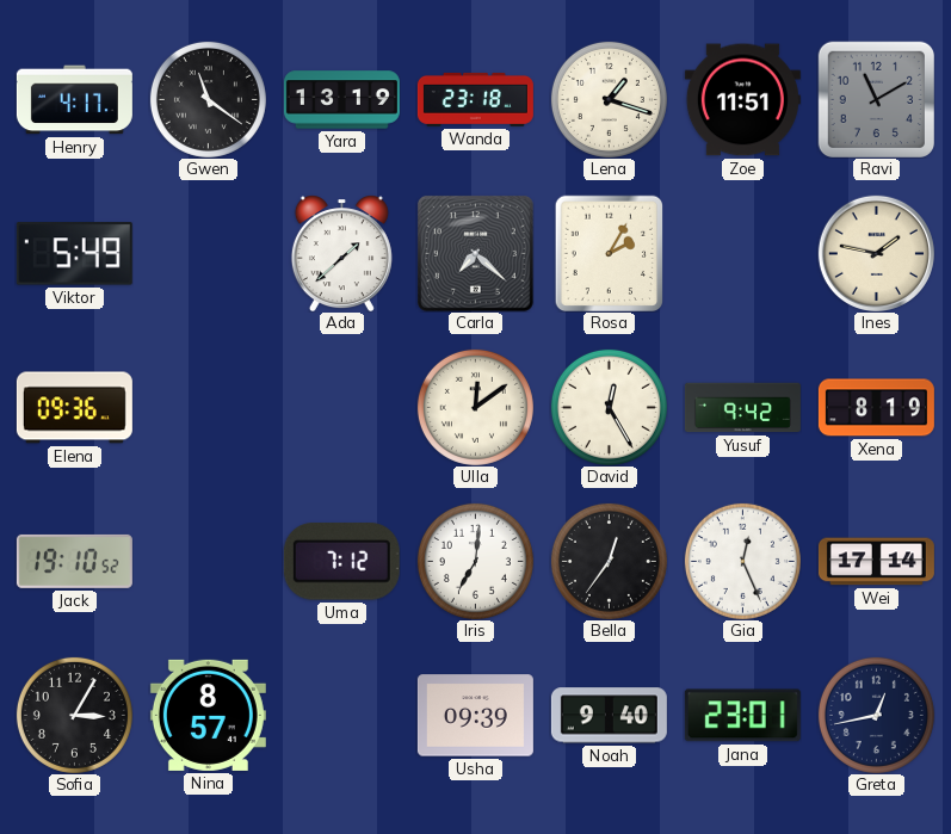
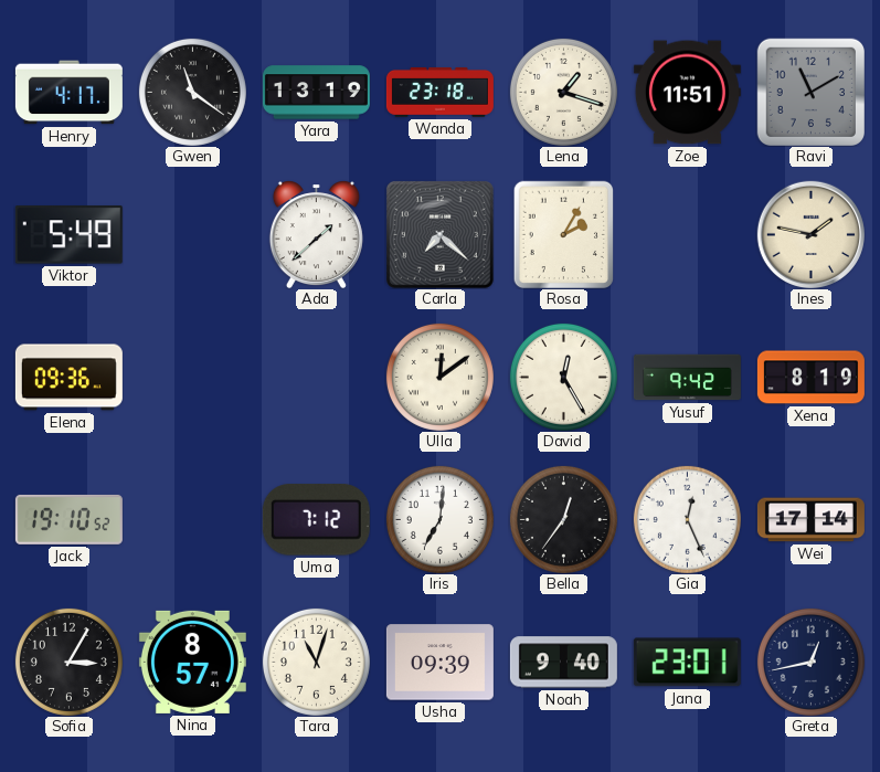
Tara: none -> 11:03
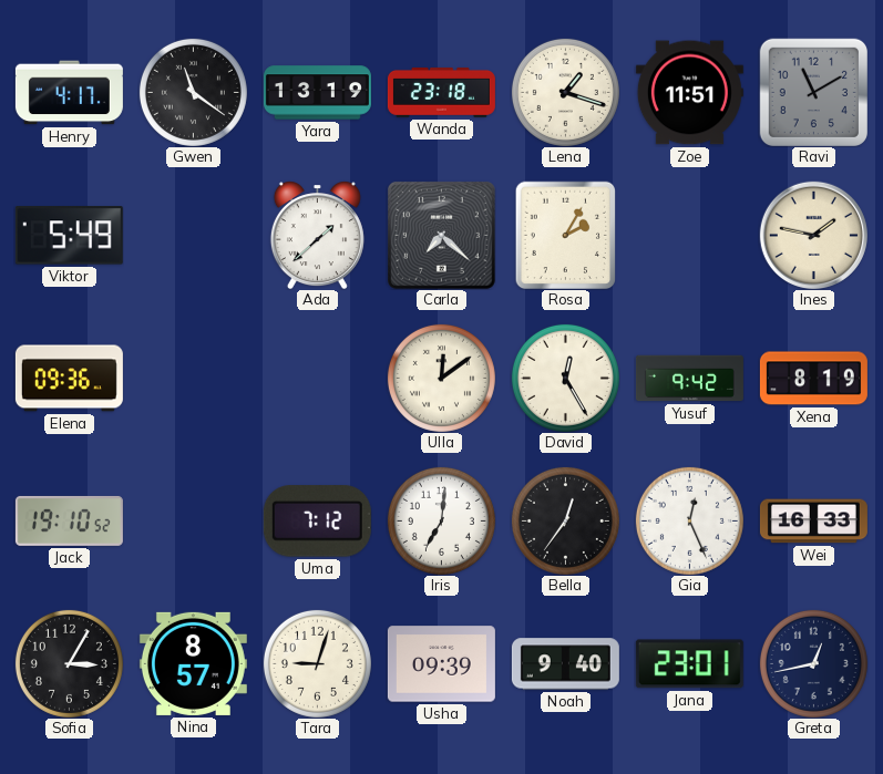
Wei: 17:14 -> 16:33
Tara: 11:03 -> 9:03
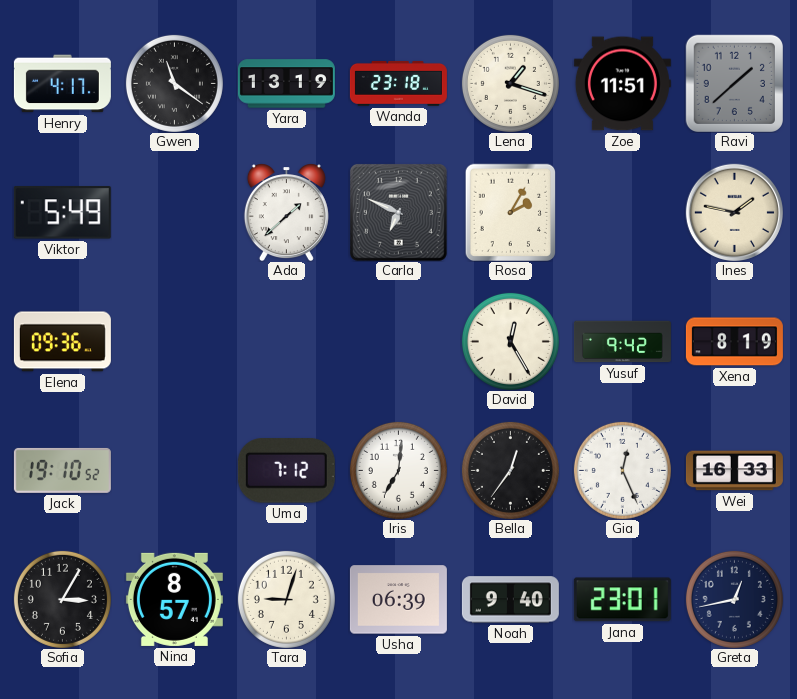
Ravi: 11:10 -> 1:38
Carla: 7:22 -> 6:49
Ulla: 12:09 -> none
Usha: 09:39 -> 06:39
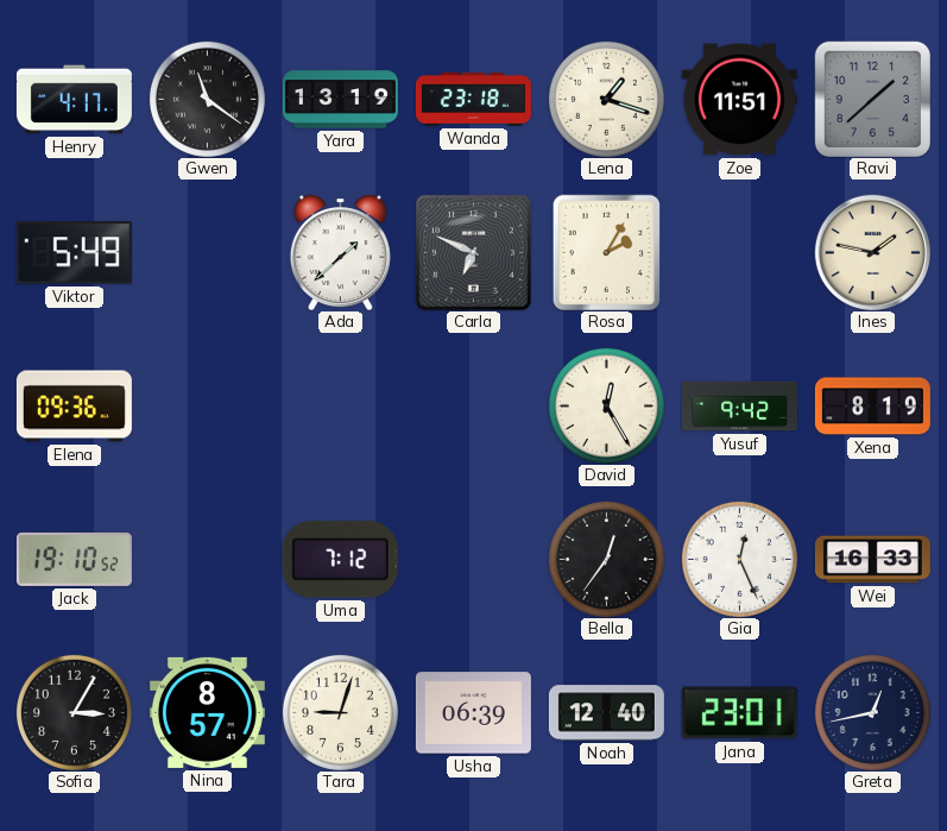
Iris: 7:01 -> none
Noah: 9:40 -> 12:40
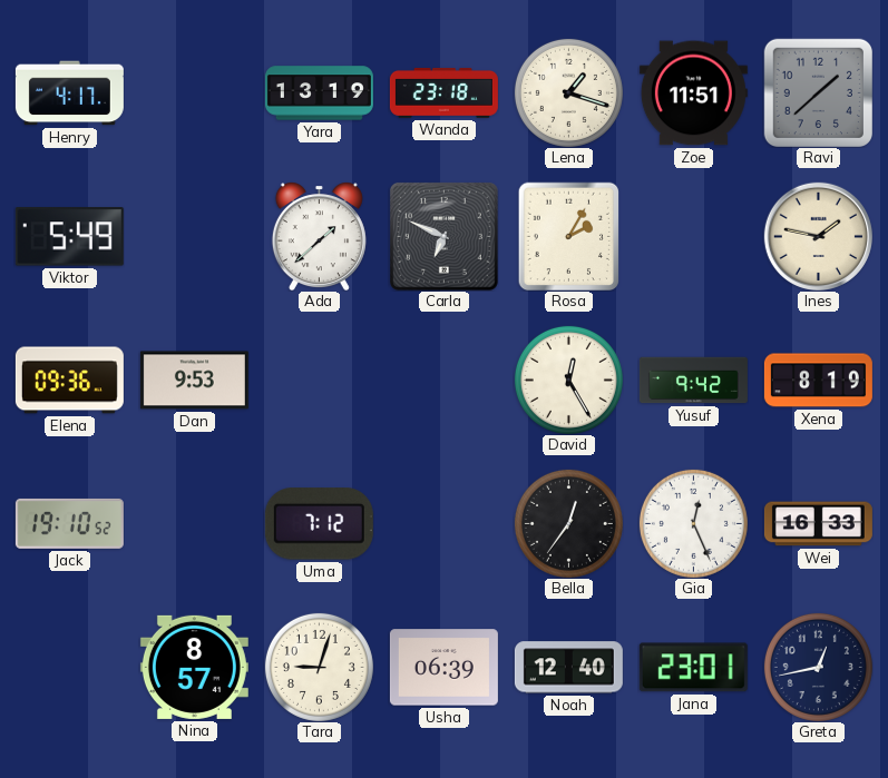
Gwen: 11:21 -> none
Dan: none -> 9:53
Sofia: 3:05 -> none
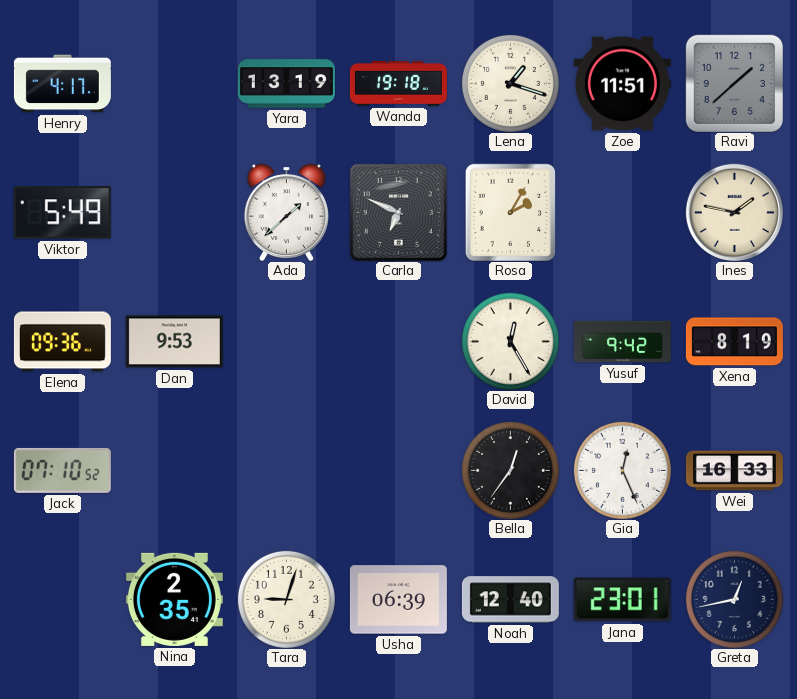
Wanda: 23:18 -> 19:18
Jack: 19:10 -> 07:10
Uma: 7:12 -> none
Nina: 8:57 -> 2:35
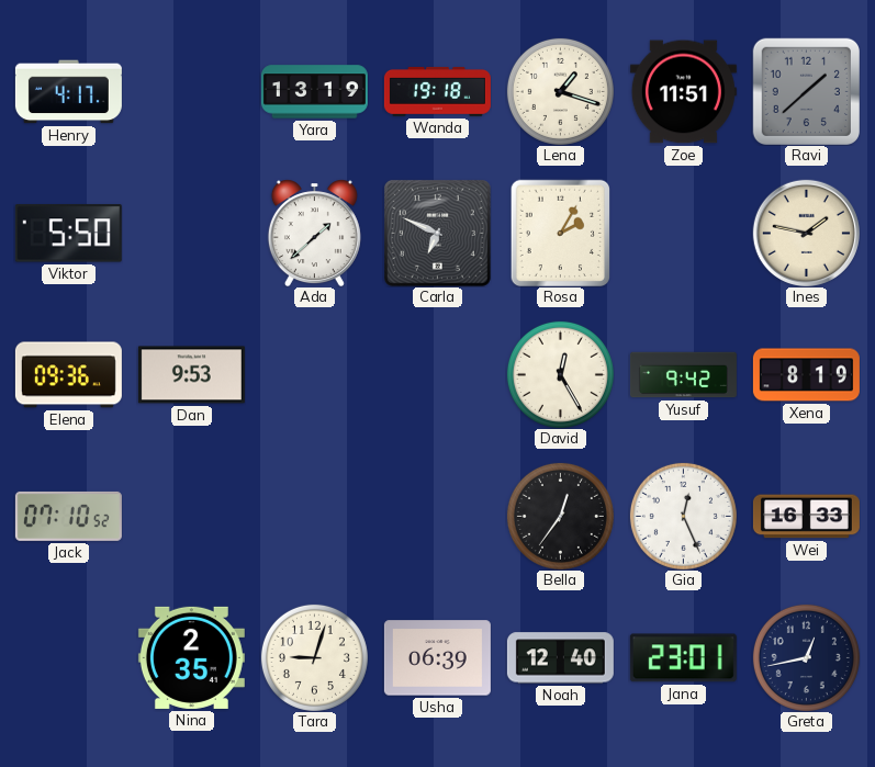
Viktor: 5:49 -> 5:50
